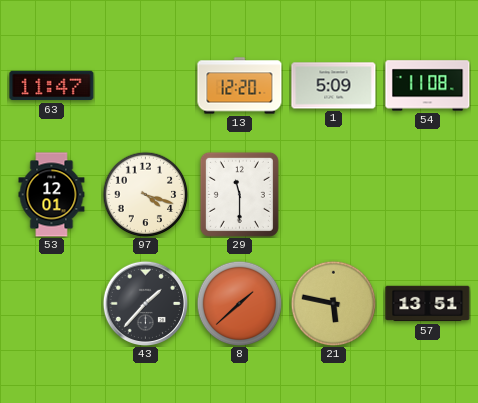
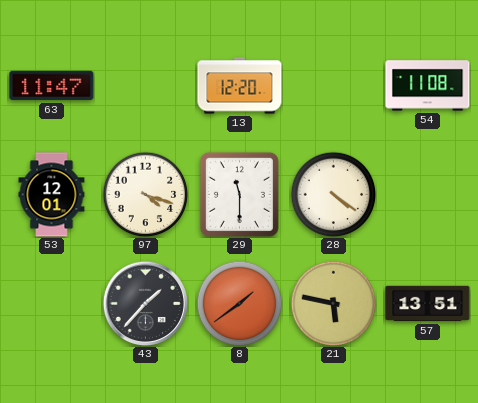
1: 5:09 -> none
28: none -> 4:21
8: 1:38 -> 1:39
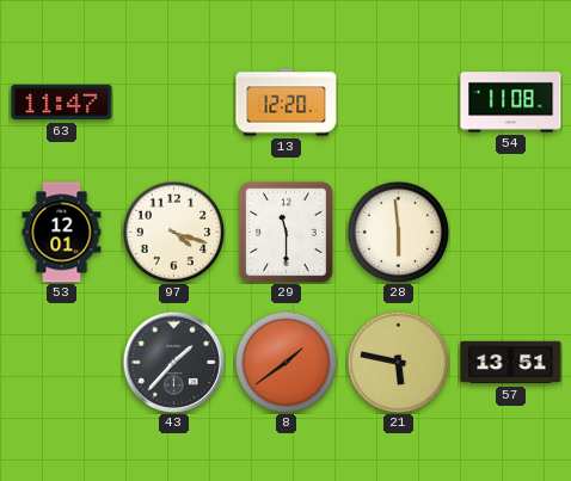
28: 4:21 -> 5:59
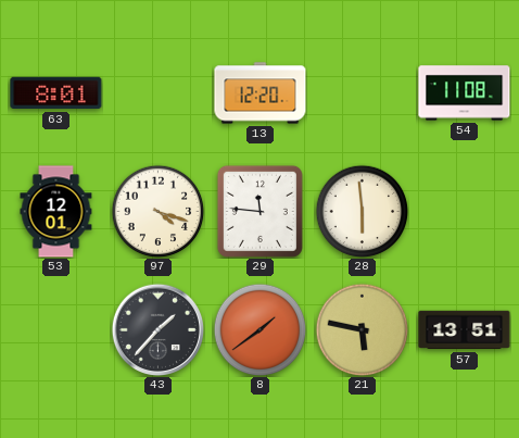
63: 11:47 -> 8:01
29: 11:30 -> 11:46
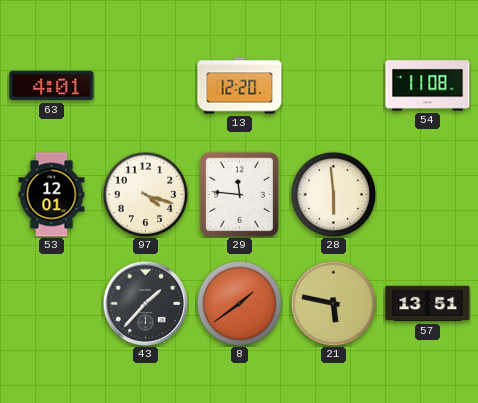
63: 8:01 -> 4:01
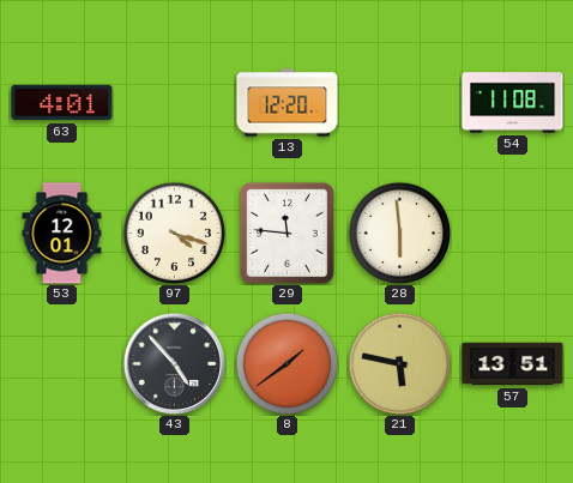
43: 1:37 -> 4:53
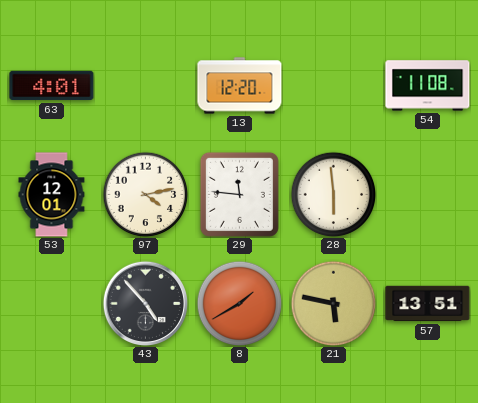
97: 4:18 -> 4:13
8: 1:39 -> 1:40
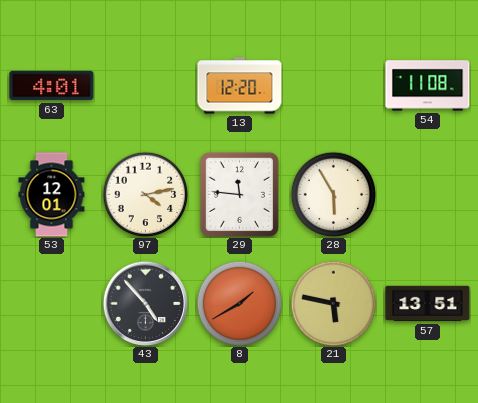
28: 5:59 -> 5:55
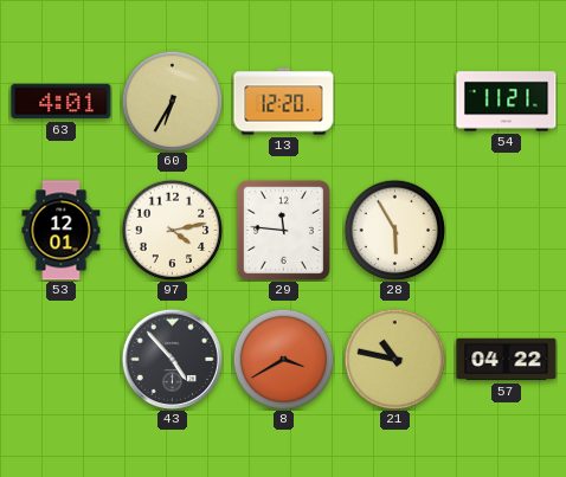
60: none -> 6:35
54: 11:08 -> 11:21
8: 1:40 -> 3:40
21: 5:47 -> 10:47
57: 13:51 -> 04:22
